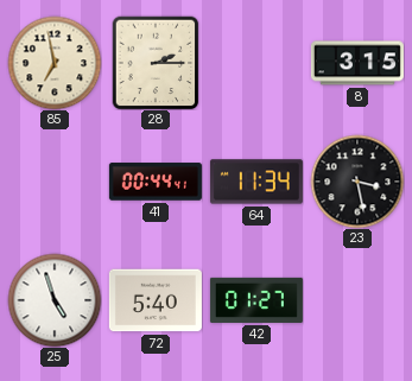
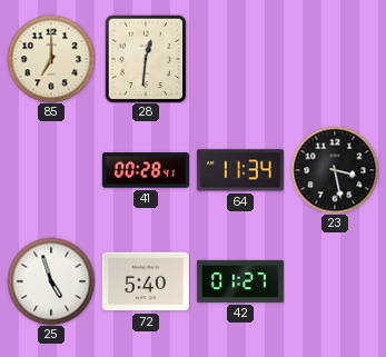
85: 6:58 -> 7:00
28: 2:15 -> 12:31
8: 3:15 -> none
41: 00:44 -> 00:28
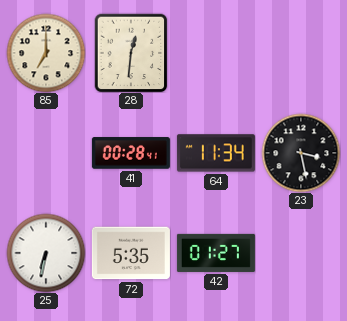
25: 4:57 -> 6:32
72: 5:40 -> 5:35
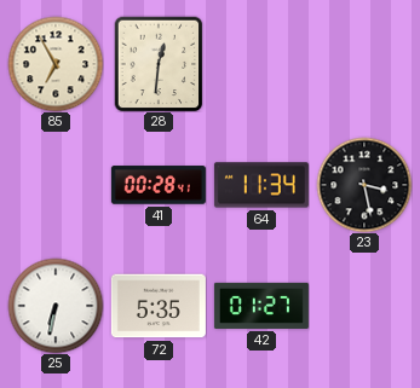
85: 7:00 -> 6:55
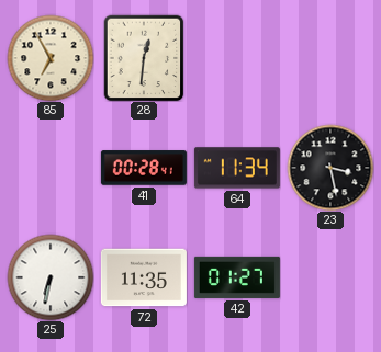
72: 5:35 -> 11:35
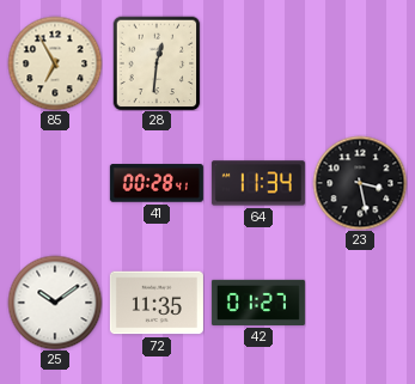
25: 6:32 -> 10:09
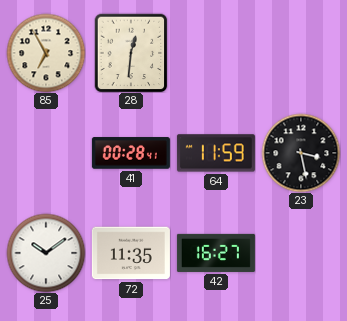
64: 11:34 -> 11:59
42: 01:27 -> 16:27
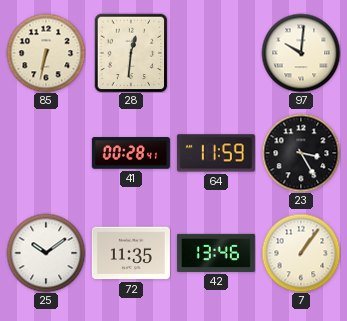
85: 6:55 -> 6:32
97: none -> 10:01
23: 3:28 -> 3:25
42: 16:27 -> 13:46
7: none -> 1:06
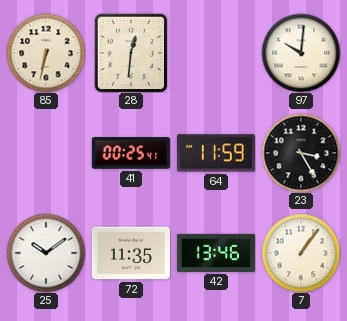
41: 00:28 -> 00:25
